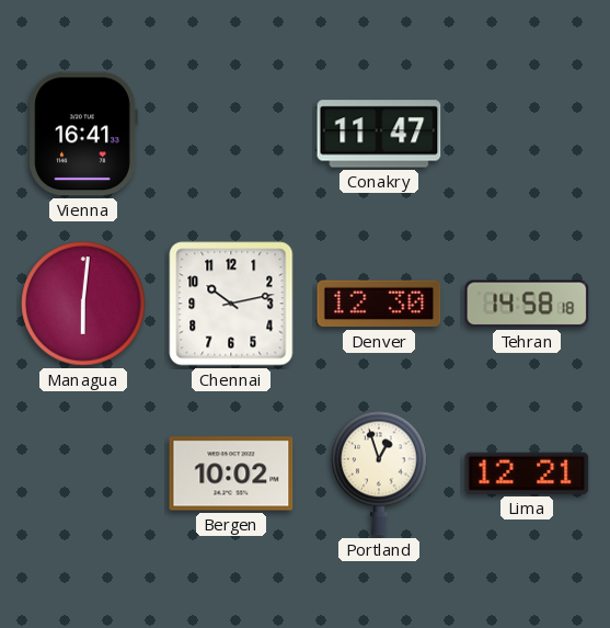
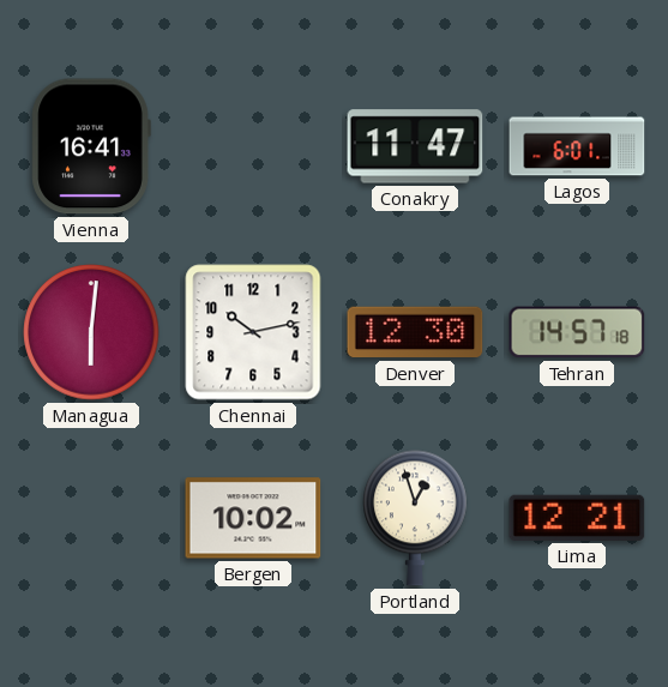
Lagos: none -> 6:01
Tehran: 14:58 -> 14:57
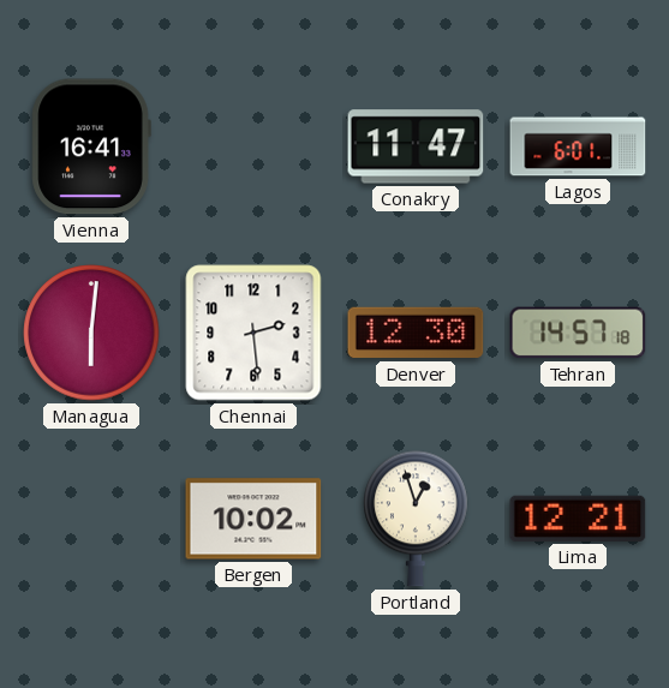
Chennai: 10:13 -> 2:29
